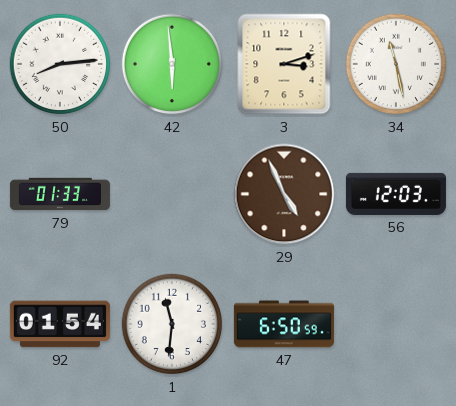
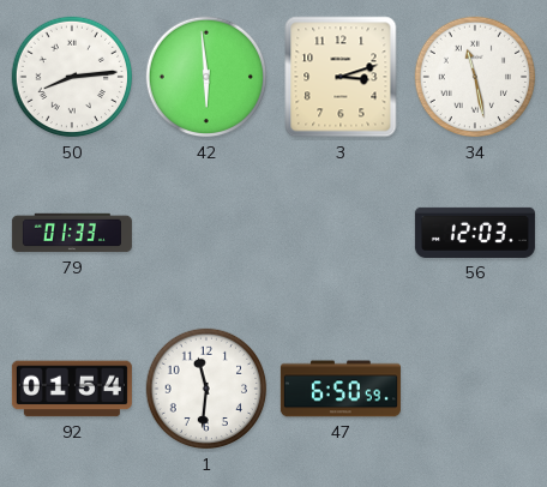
29: 4:56 -> none
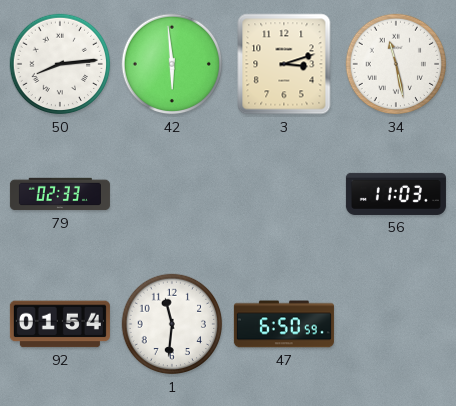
79: 01:33 -> 02:33
56: 12:03 -> 11:03
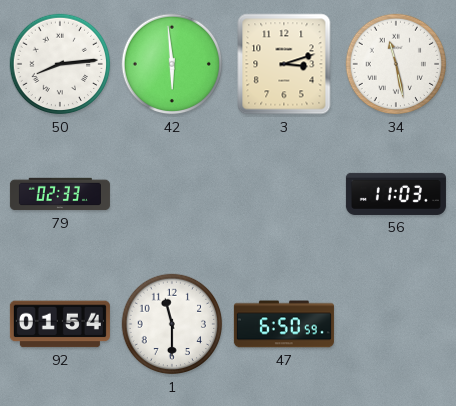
1: 11:31 -> 11:30
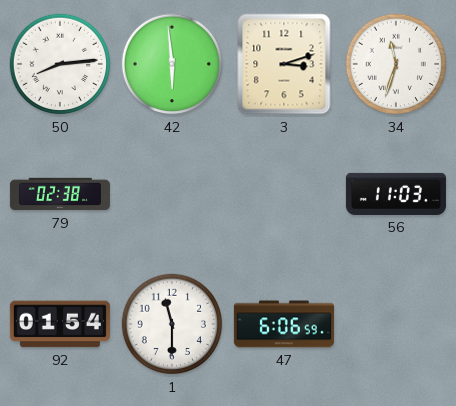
34: 11:28 -> 11:33
79: 02:33 -> 02:38
47: 6:50 -> 6:06
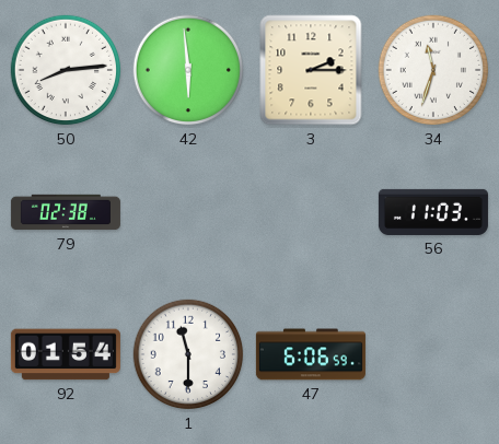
3: 3:12 -> 2:15
